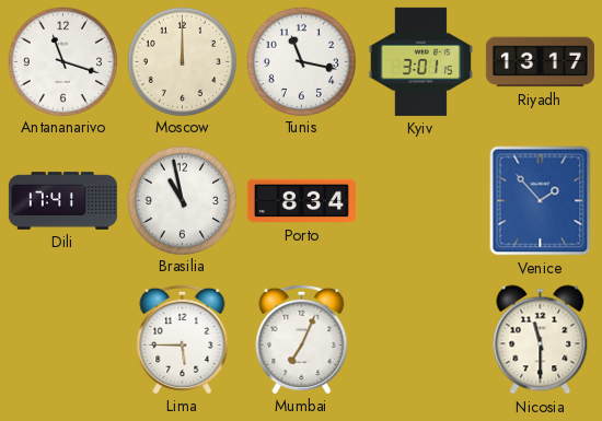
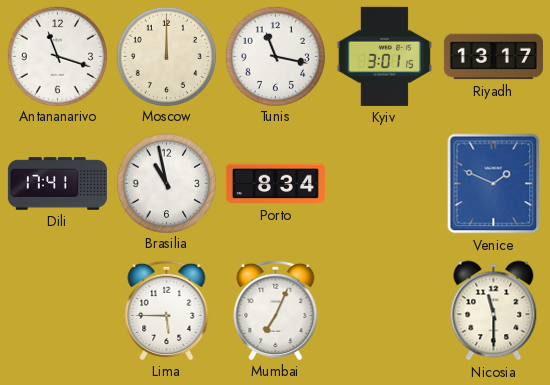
Venice: 1:53 -> 1:49
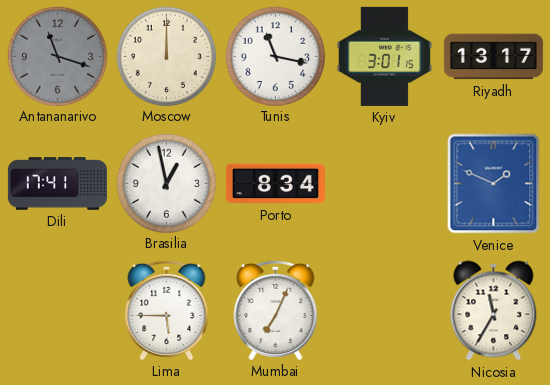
Antananarivo dial: white -> grey
Brasilia: 10:58 -> 12:58
Nicosia: 11:30 -> 11:35
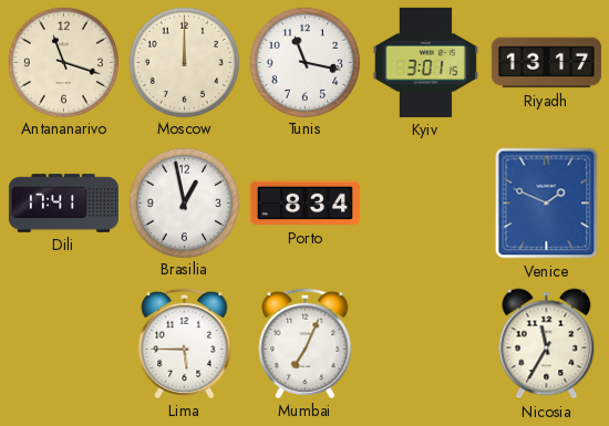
Antananarivo dial: grey -> cream
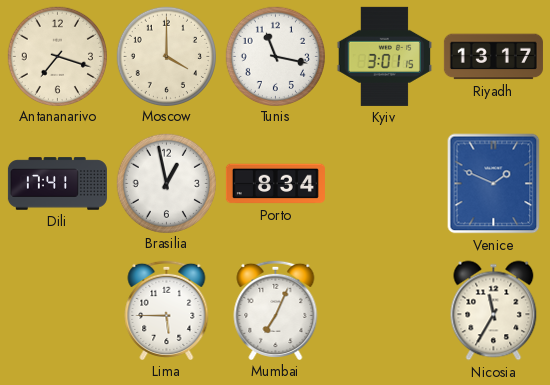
Antananarivo: 11:18 -> 7:18
Moscow: 12:00 -> 4:00
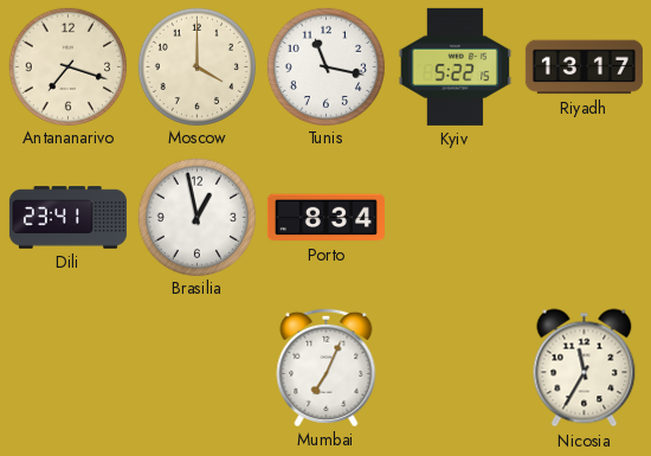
Kyiv: 3:01 -> 5:22
Dili: 17:41 -> 23:41
Venice: 1:49 -> none
Lima: 5:45 -> none
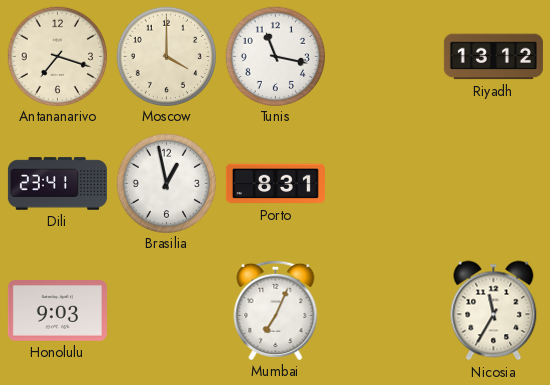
Kyiv: 5:22 -> none
Riyadh: 13:17 -> 13:12
Porto: 8:34 -> 8:31
Honolulu: none -> 9:03
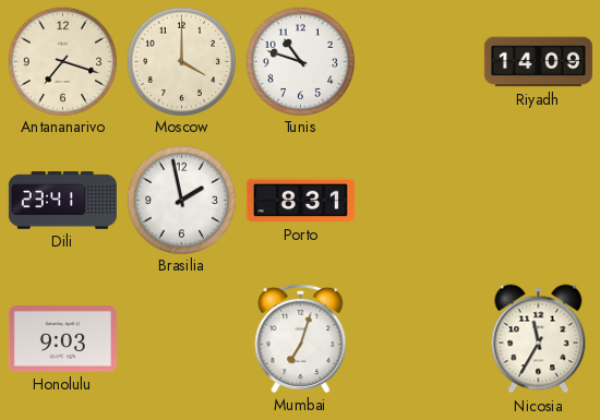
Tunis: 11:17 -> 10:48
Riyadh: 13:12 -> 14:09
Brasilia: 12:58 -> 1:58
Mumbai: 7:04 -> 7:03
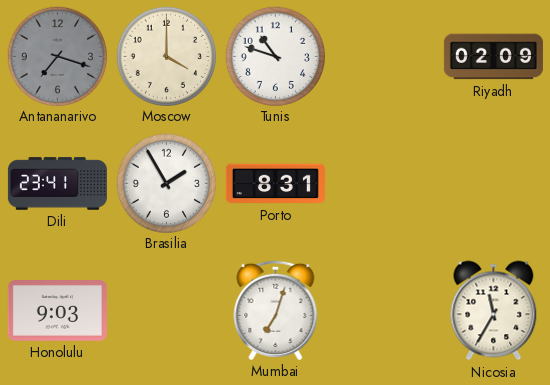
Antananarivo dial: cream -> grey
Riyadh: 14:09 -> 02:09
Brasilia: 1:58 -> 1:55
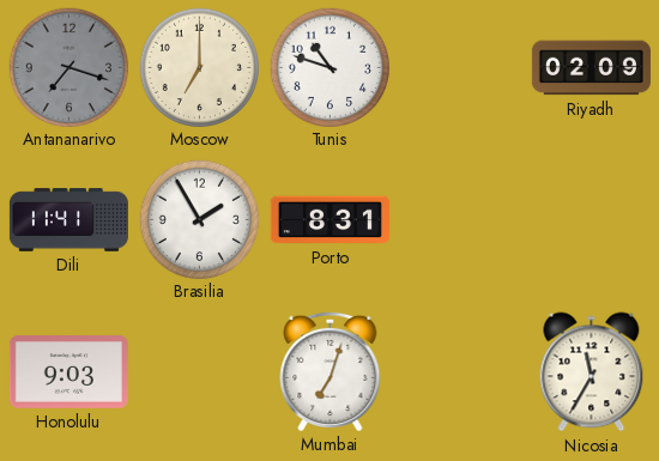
Moscow: 4:00 -> 7:00
Dili: 23:41 -> 11:41
